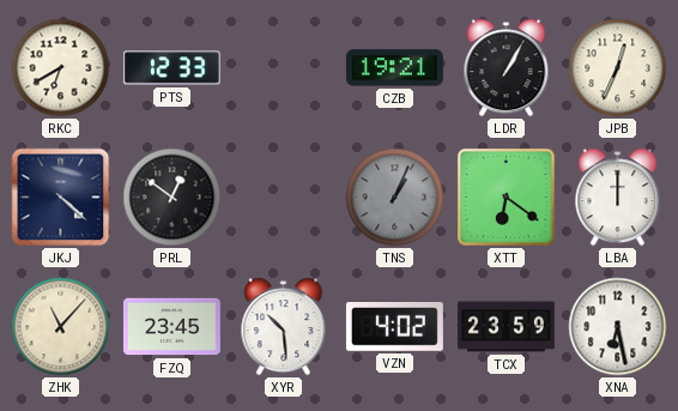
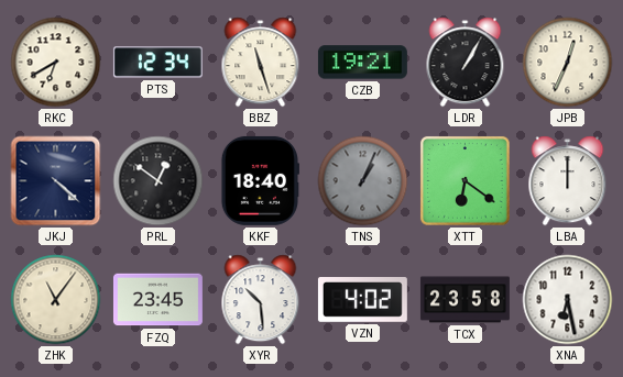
PTS: 12:33 -> 12:34
BBZ: none -> 11:27
KKF: none -> 18:40
ZHK: 11:07 -> 11:06
TCX: 23:59 -> 23:58
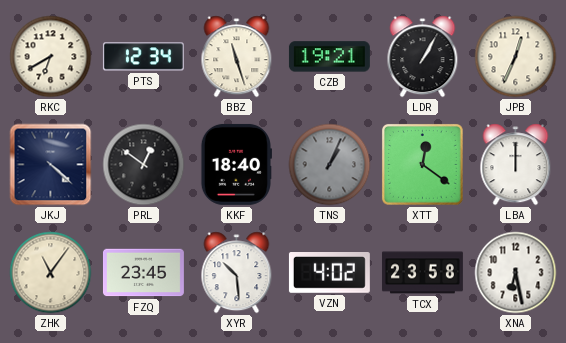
XTT: 6:21 -> 12:21
